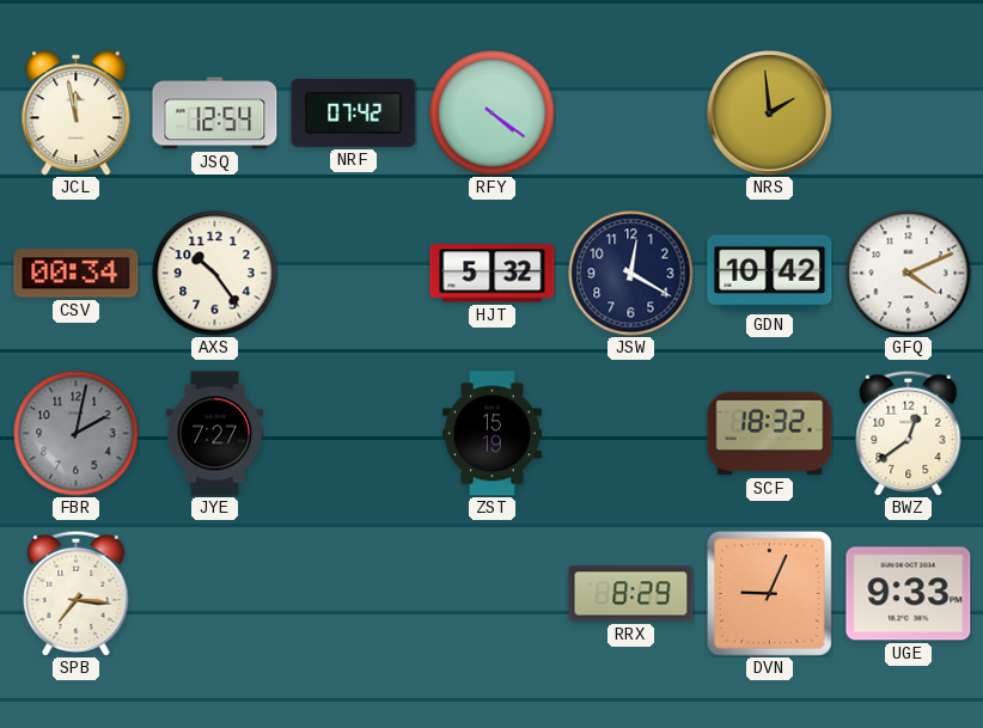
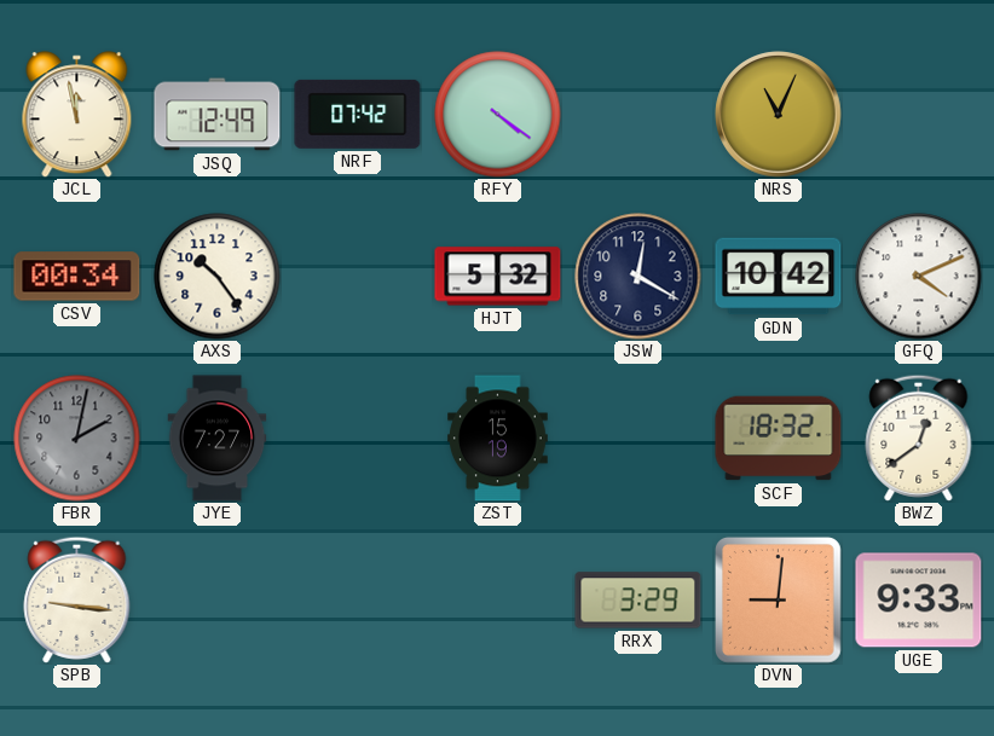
JSQ: 12:54 -> 12:49
NRS: 1:59 -> 11:04
SPB: 7:16 -> 9:16
RRX: 8:29 -> 3:29
DVN: 9:04 -> 9:01
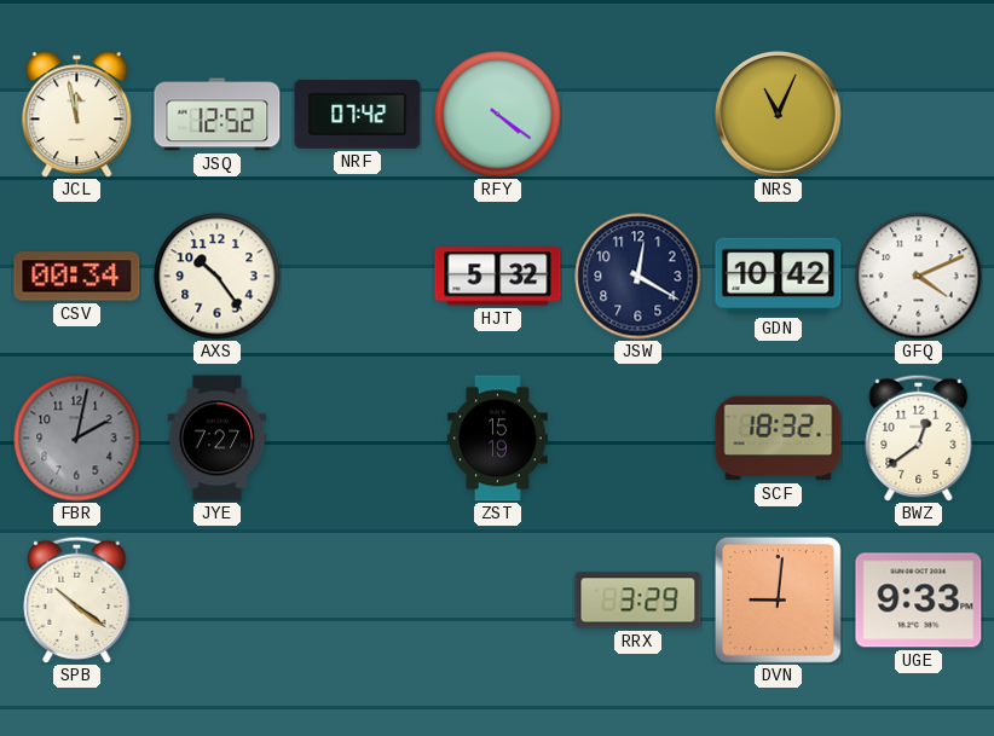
JSQ: 12:49 -> 12:52
SPB: 9:16 -> 10:21
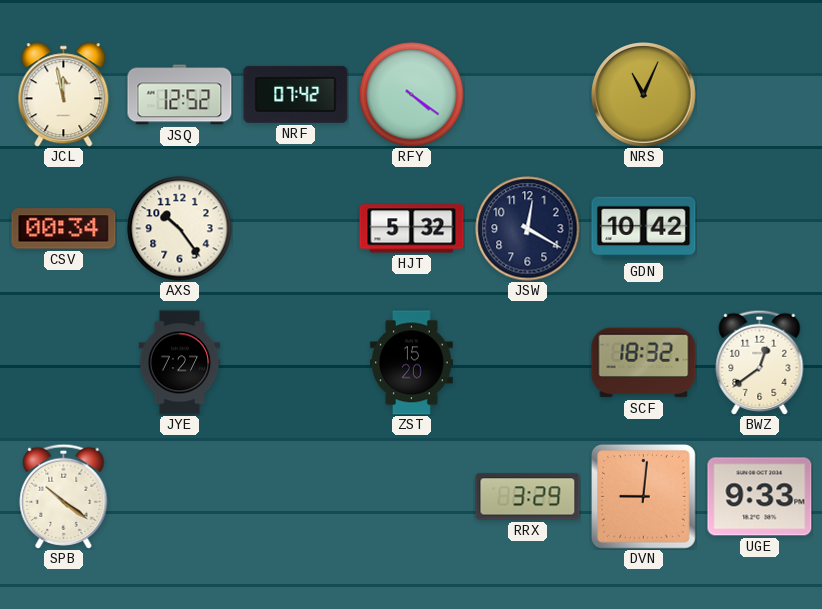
GFQ: 4:11 -> none
FBR: 2:02 -> none
ZST: 15:19 -> 15:20
